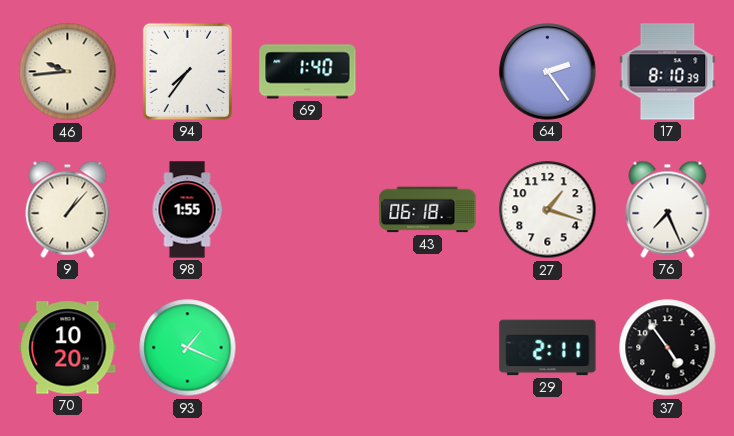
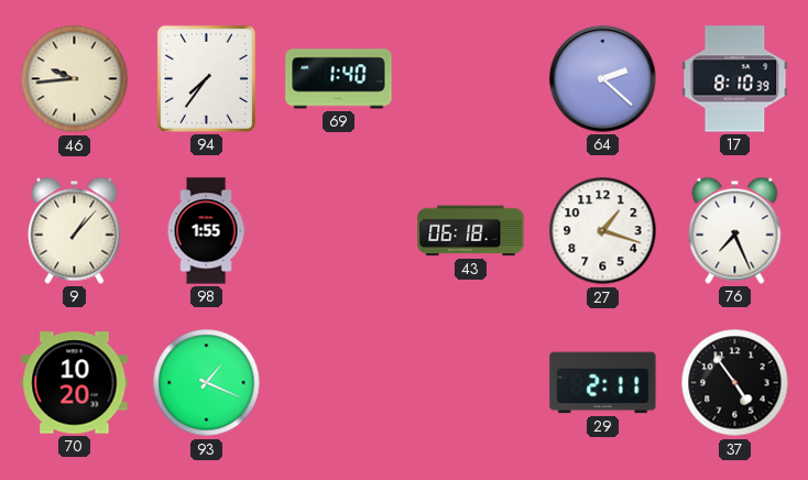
64: 2:24 -> 2:22
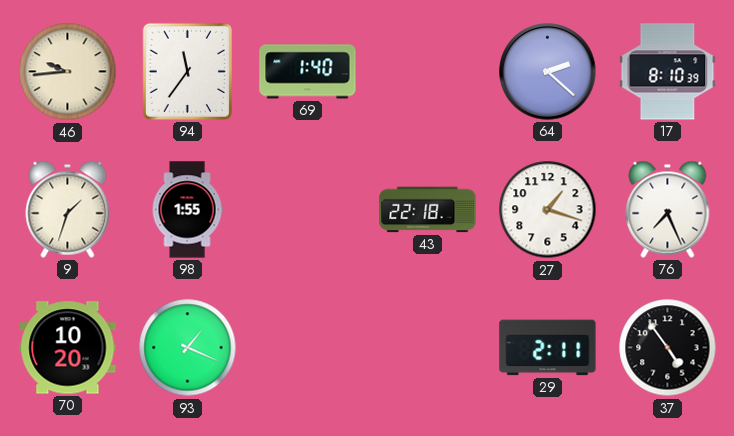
94: 7:36 -> 11:36
9: 1:07 -> 1:33
43: 06:18 -> 22:18
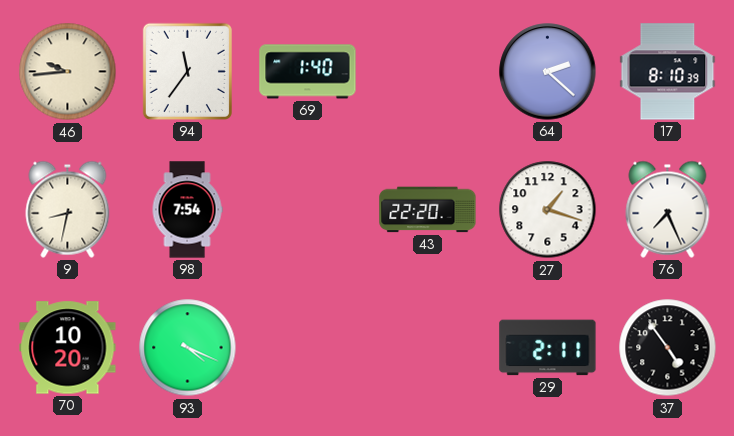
9: 1:33 -> 8:32
98: 1:55 -> 7:54
43: 22:18 -> 22:20
93: 1:19 -> 4:19
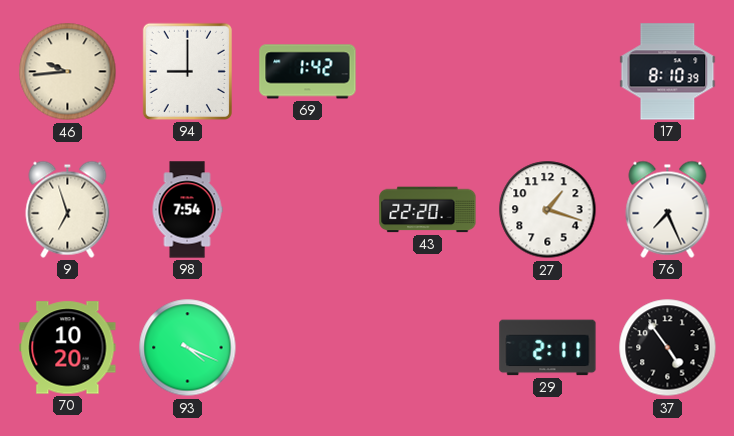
94: 11:36 -> 9:00
69: 1:40 -> 1:42
64: 2:22 -> none
9: 8:32 -> 6:57
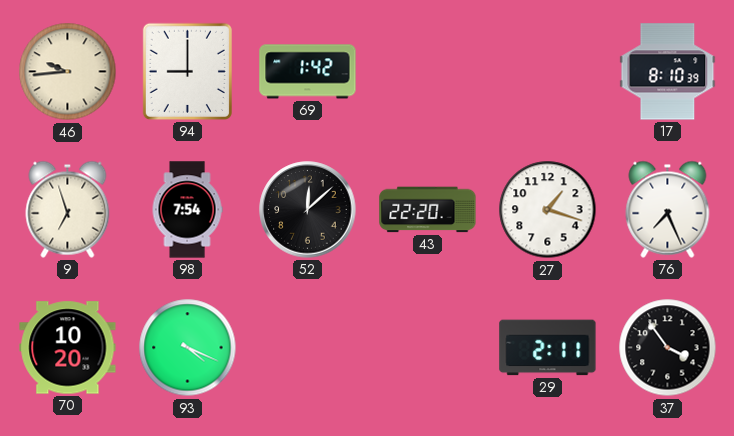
52: none -> 12:08
37: 4:54 -> 3:54
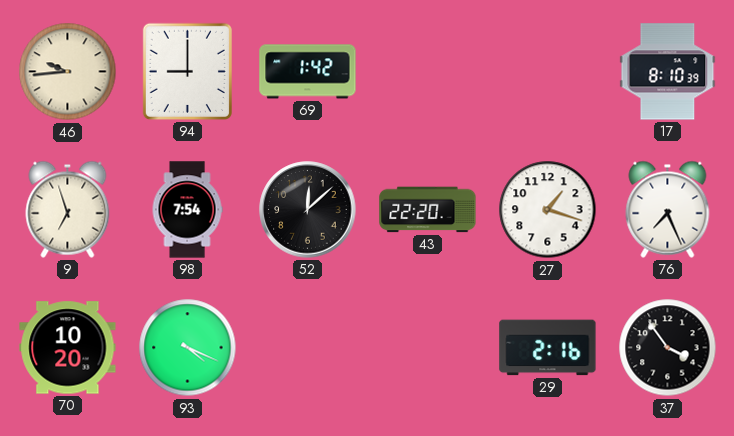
29: 2:11 -> 2:16
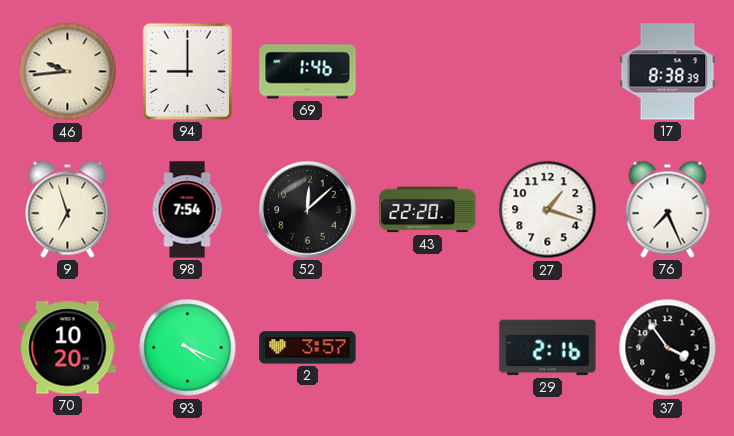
69: 1:42 -> 1:46
17: 8:10 -> 8:38
2: none -> 3:57
